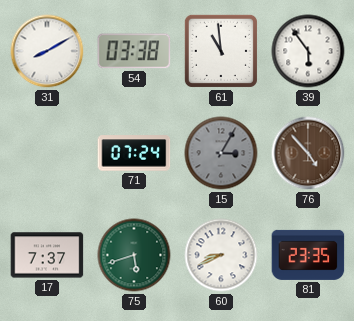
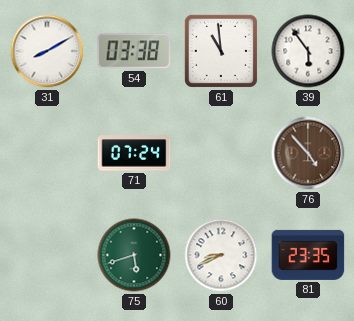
15: 3:05 -> none
17: 7:37 -> none
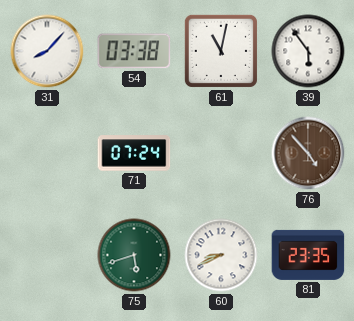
31: 8:10 -> 8:07
61: 10:59 -> 11:02
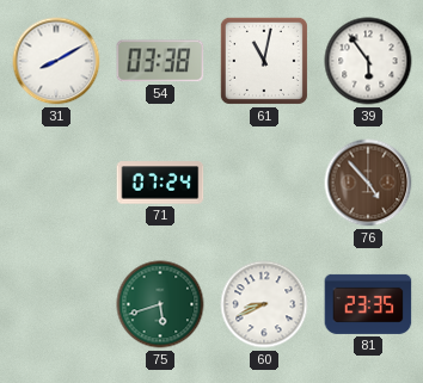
31: 8:07 -> 8:10
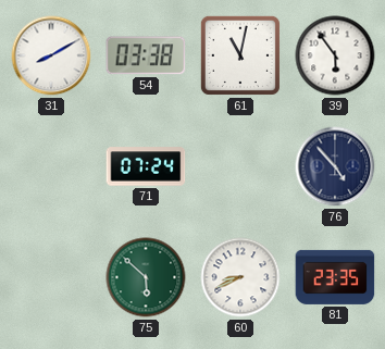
76 dial: brown -> navy
75: 5:42 -> 5:52
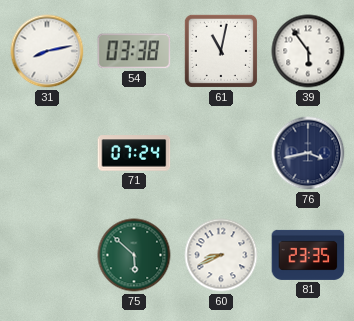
31: 8:10 -> 8:13
76: 4:53 -> 3:43
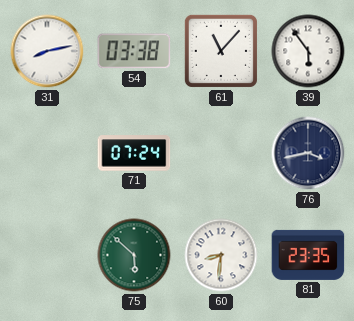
61: 11:02 -> 11:07
60: 8:41 -> 8:31
